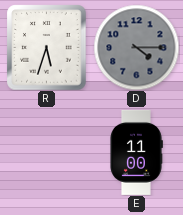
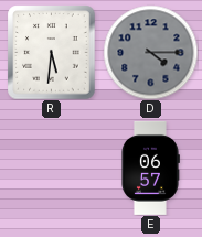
R: 5:33 -> 5:31
E: 11:00 -> 06:57
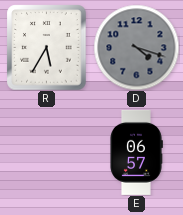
R: 5:31 -> 5:35
D: 4:15 -> 4:18
